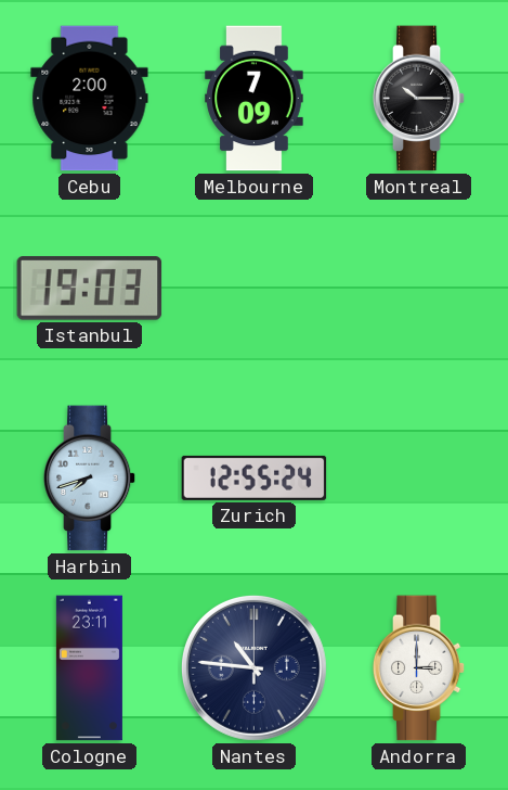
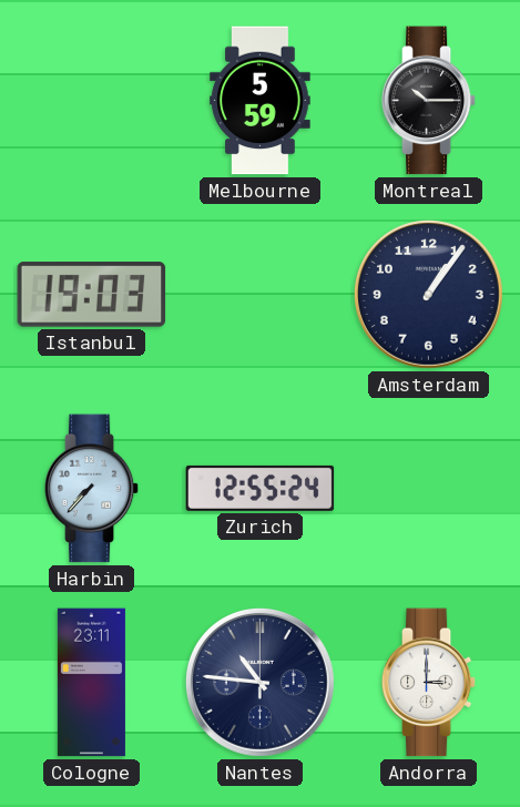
Cebu: 2:00 -> none
Melbourne: 7:09 -> 5:59
Amsterdam: none -> 1:06
Harbin: 7:42 -> 7:37
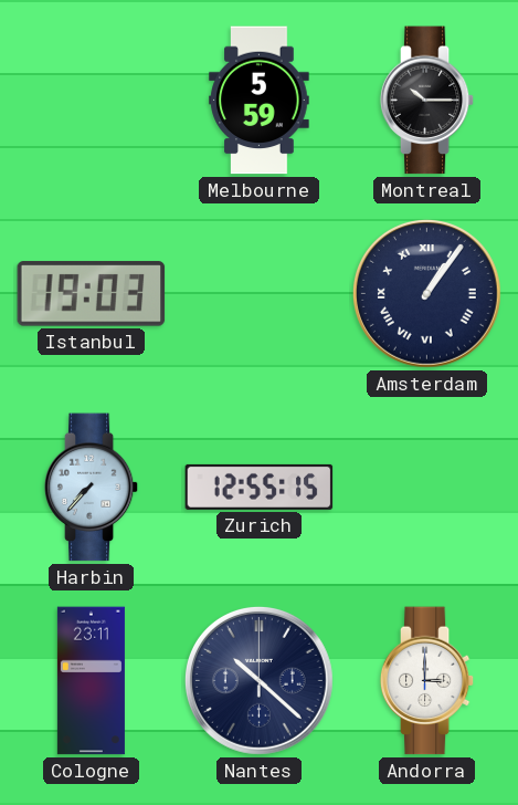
Amsterdam numerals: Arabic -> Roman
Zurich: 12:55:24 -> 12:55:15
Nantes: 10:46 -> 10:22
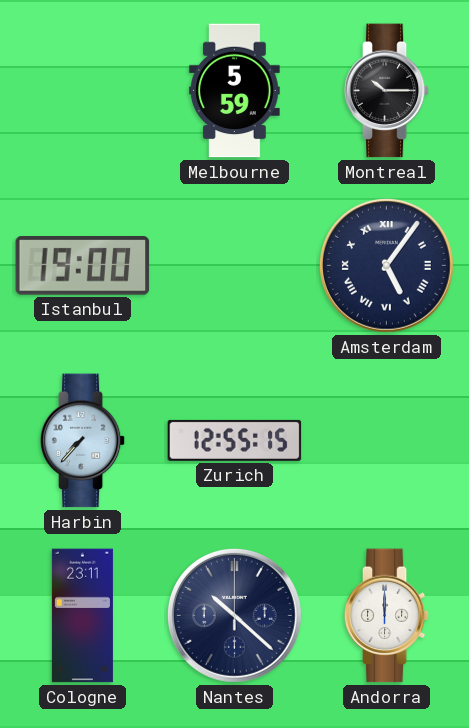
Istanbul: 19:03 -> 19:00
Amsterdam: 1:06 -> 5:06
Andorra: 3:00 -> 12:00
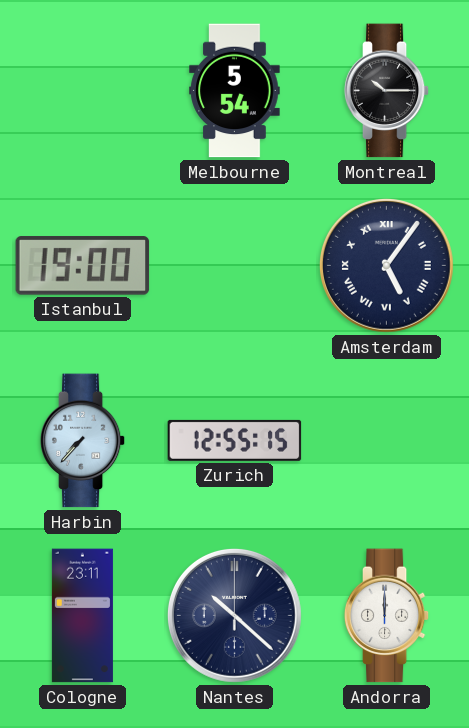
Melbourne: 5:59 -> 5:54
